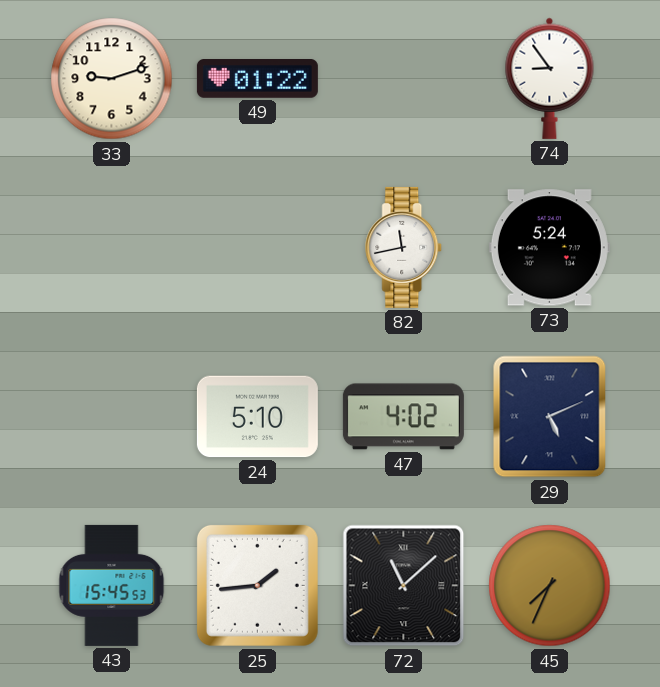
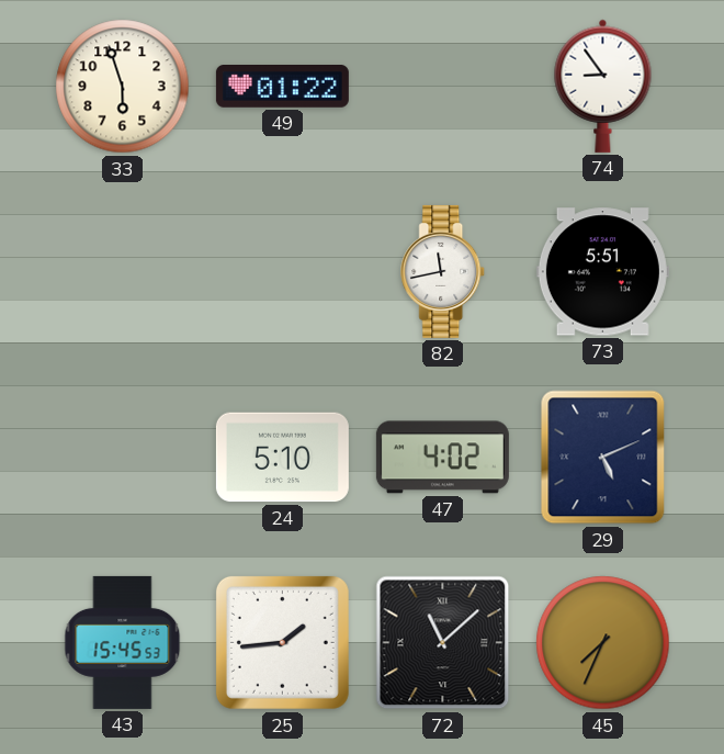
33: 9:12 -> 5:57
73: 5:24 -> 5:51
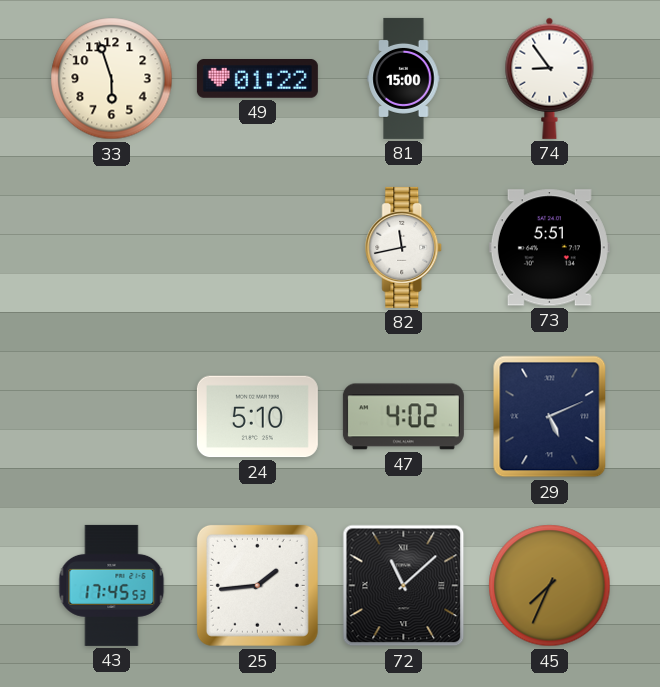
81: none -> 15:00
43: 15:45 -> 17:45
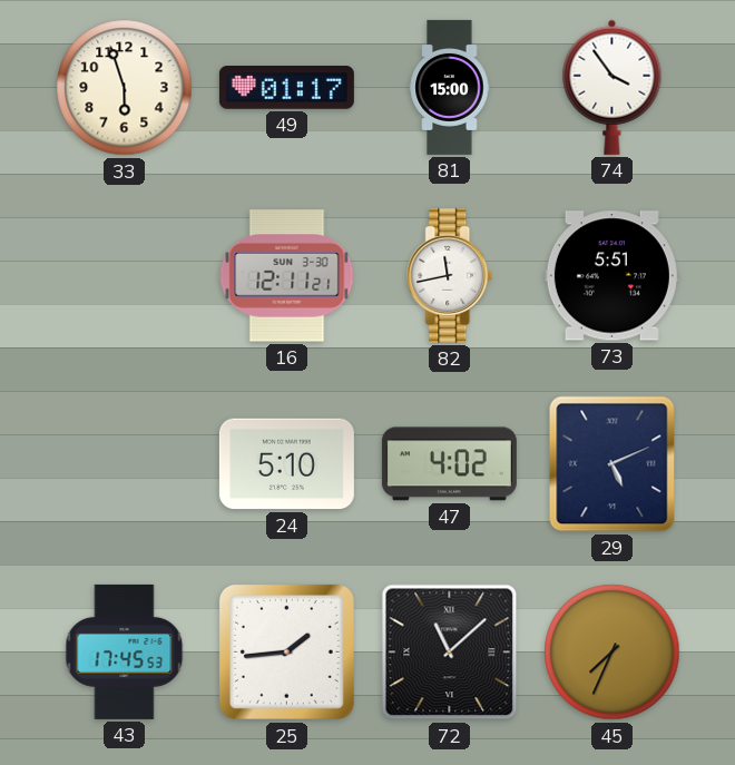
49: 01:22 -> 01:17
74: 8:54 -> 3:54
16: none -> 12:11
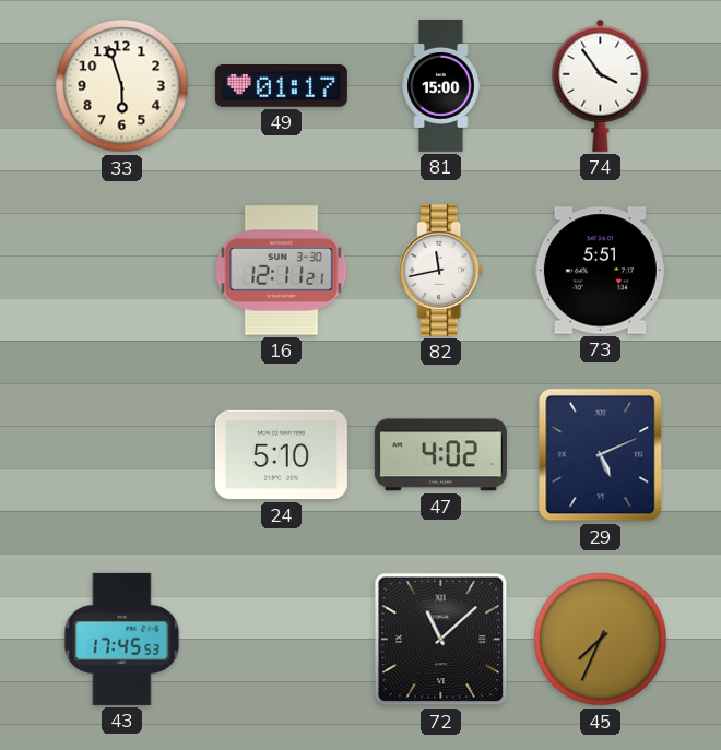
25: 1:44 -> none
